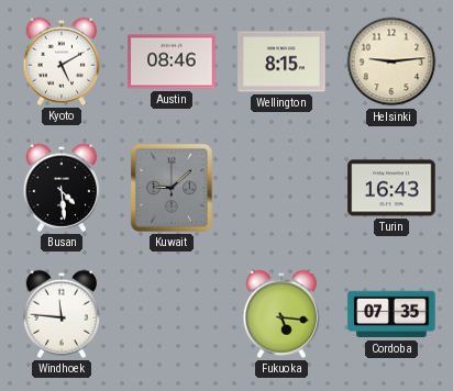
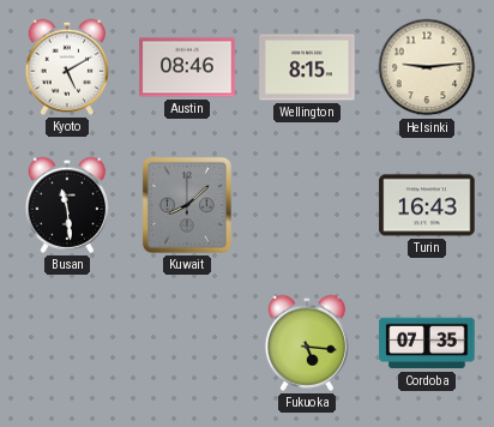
Busan: 4:29 -> 11:29
Kuwait: 9:08 -> 8:08
Windhoek: 11:46 -> none
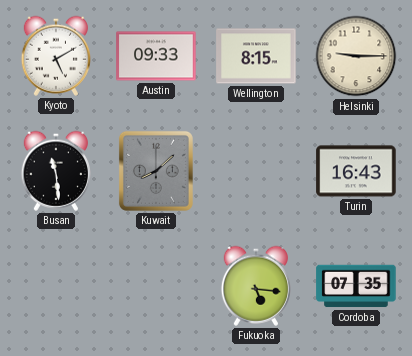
Austin: 08:46 -> 09:33
Helsinki: 9:14 -> 9:15
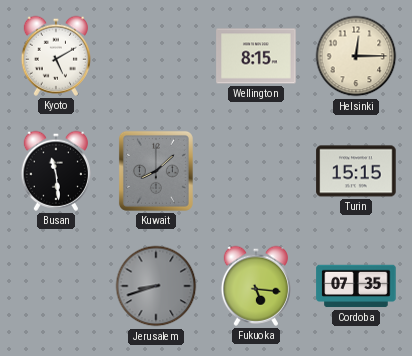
Austin: 09:33 -> none
Helsinki: 9:15 -> 12:15
Turin: 16:43 -> 15:15
Jerusalem: none -> 8:42
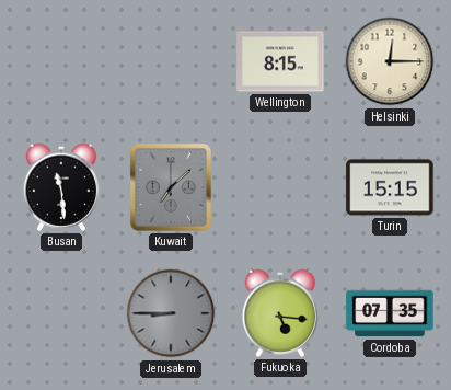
Kyoto: 5:10 -> none
Kuwait: 8:08 -> 7:08
Jerusalem: 8:42 -> 8:45
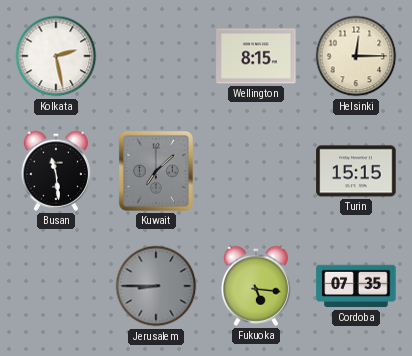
Kolkata: none -> 2:28
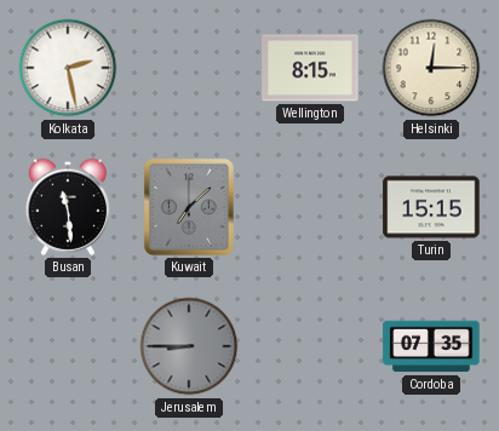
Fukuoka: 5:16 -> none
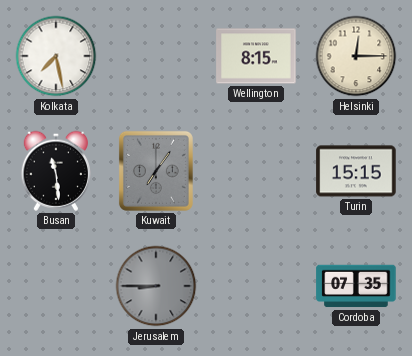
Kolkata: 2:28 -> 7:28
Kuwait: 7:08 -> 7:06
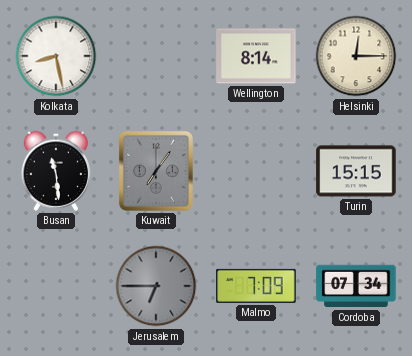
Kolkata: 7:28 -> 8:28
Wellington: 8:15 -> 8:14
Jerusalem: 8:45 -> 6:45
Malmo: none -> 7:09
Cordoba: 07:35 -> 07:34
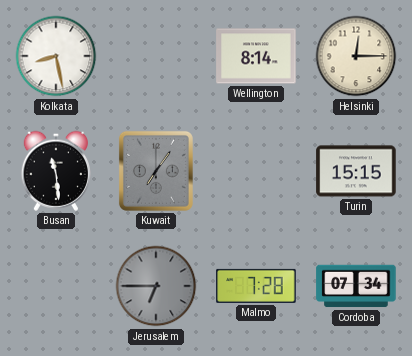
Malmo: 7:09 -> 7:28
